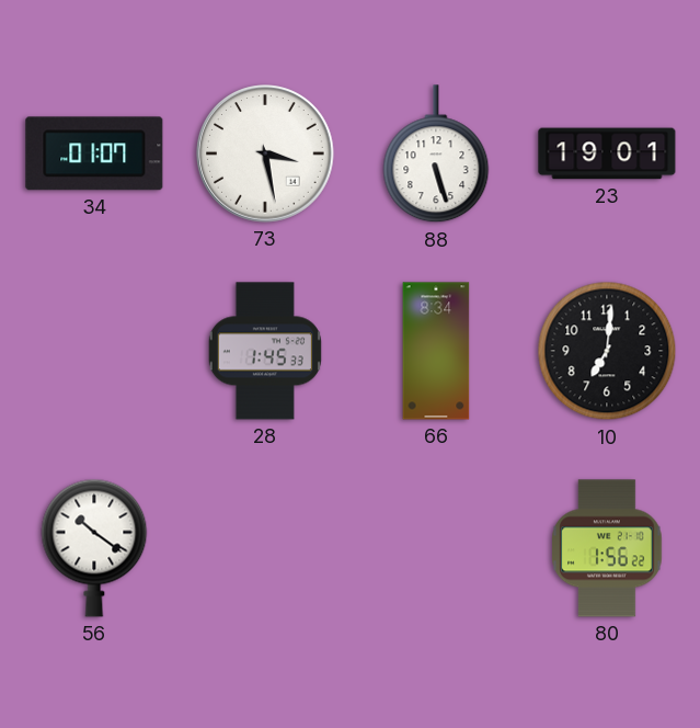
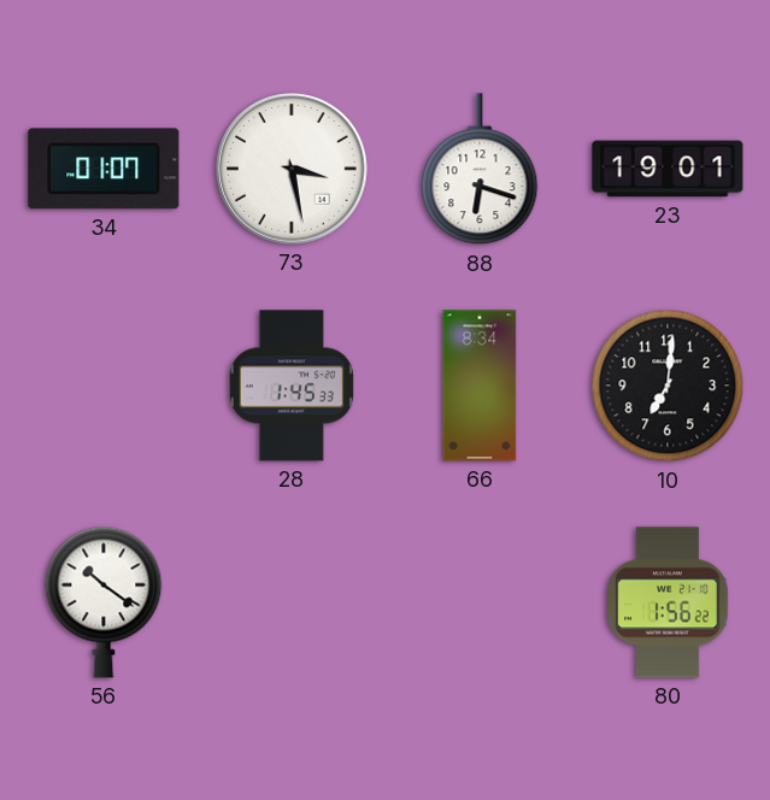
88: 5:27 -> 6:18
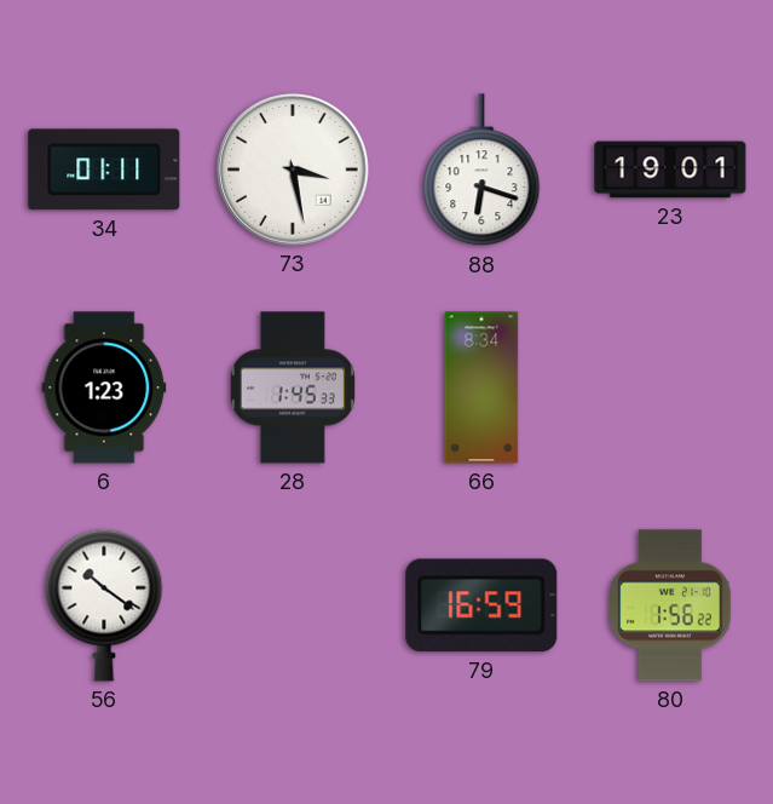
34: 01:07 -> 01:11
6: none -> 1:23
10: 7:01 -> none
79: none -> 16:59
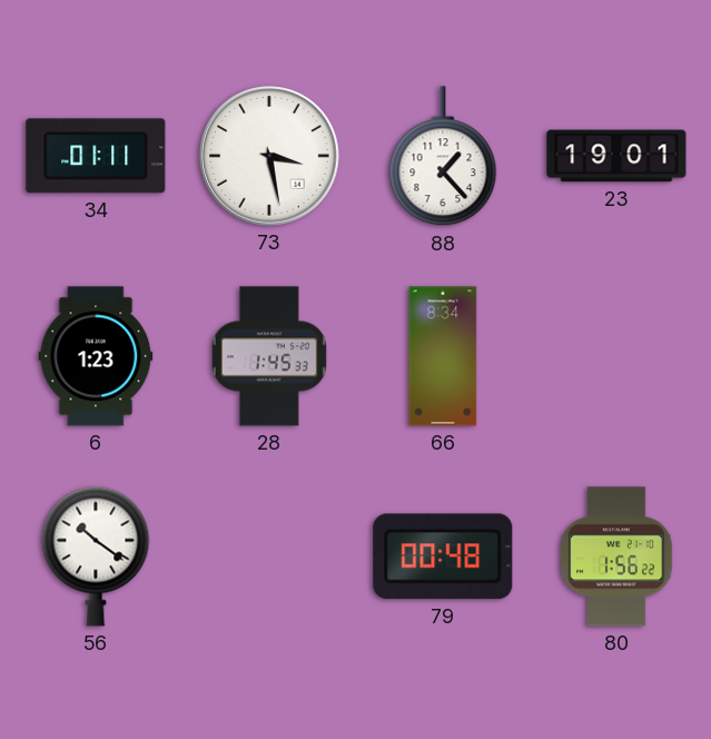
88: 6:18 -> 1:23
79: 16:59 -> 00:48
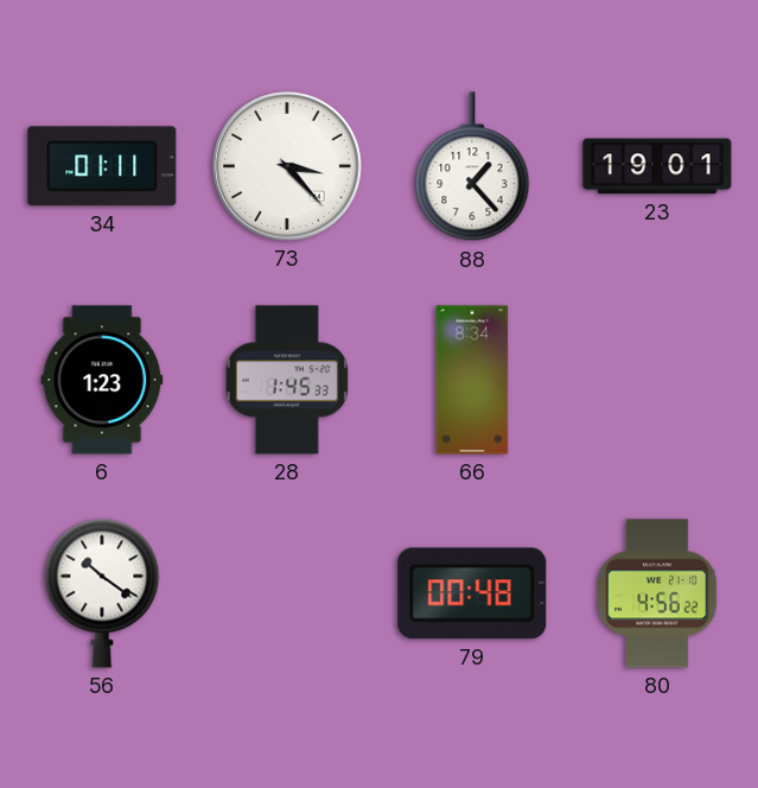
73: 3:28 -> 3:23
80: 1:56 -> 4:56
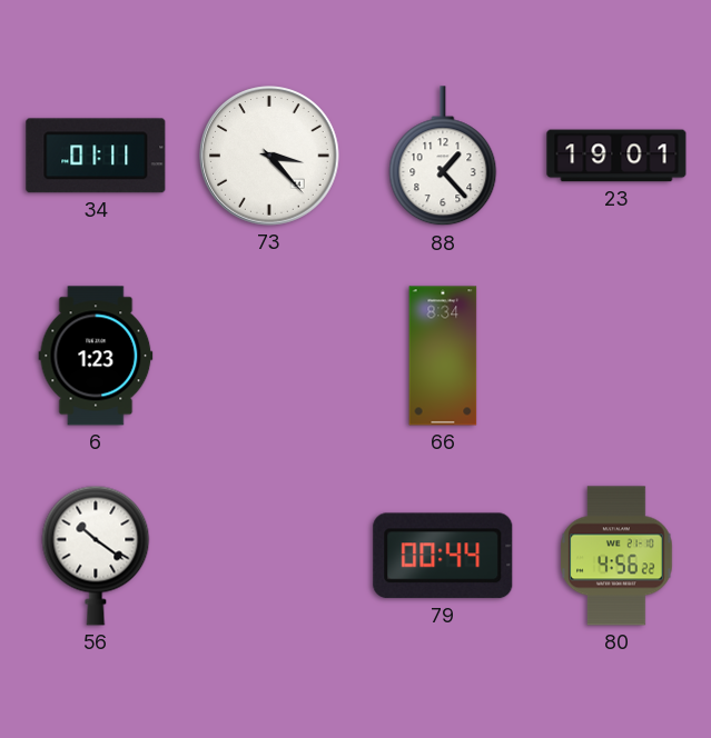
28: 1:45 -> none
79: 00:48 -> 00:44
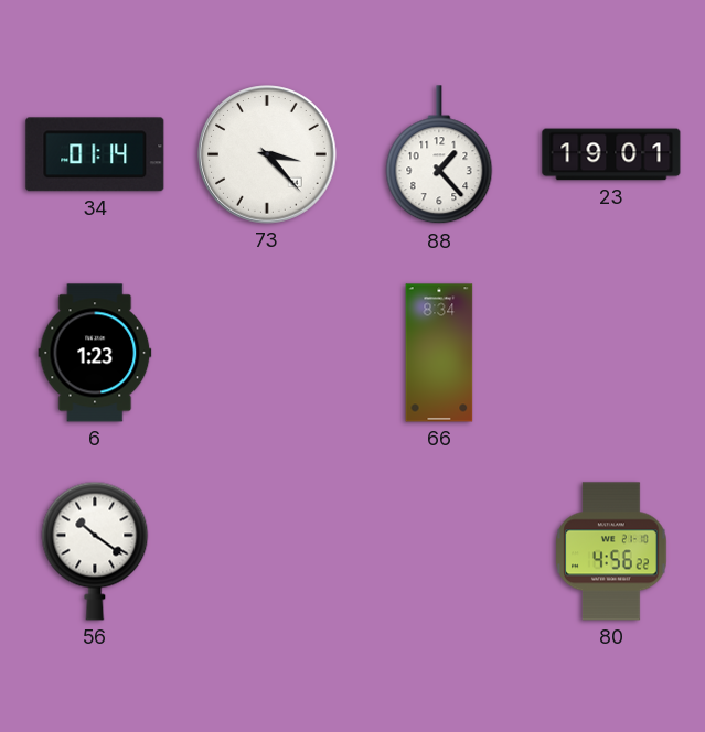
34: 01:11 -> 01:14
79: 00:44 -> none
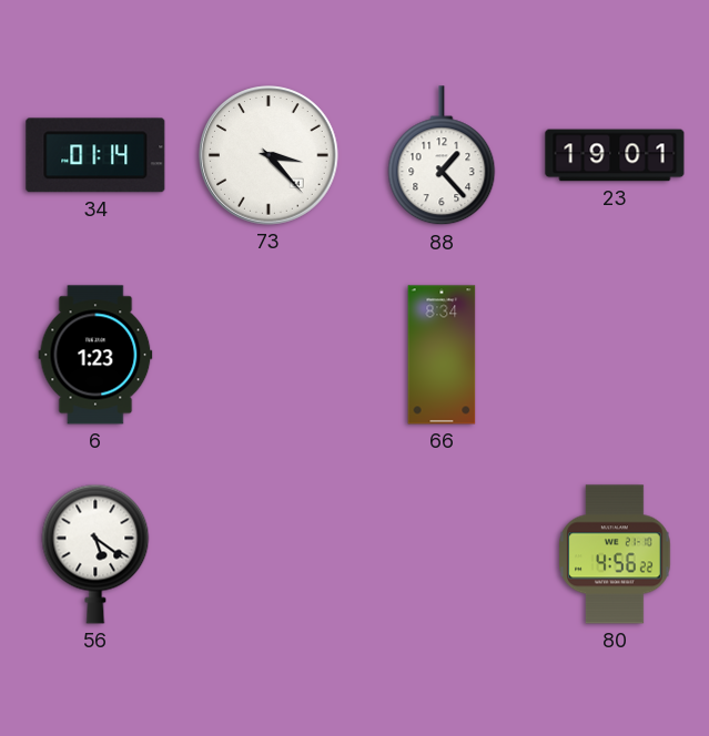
56: 10:21 -> 5:21
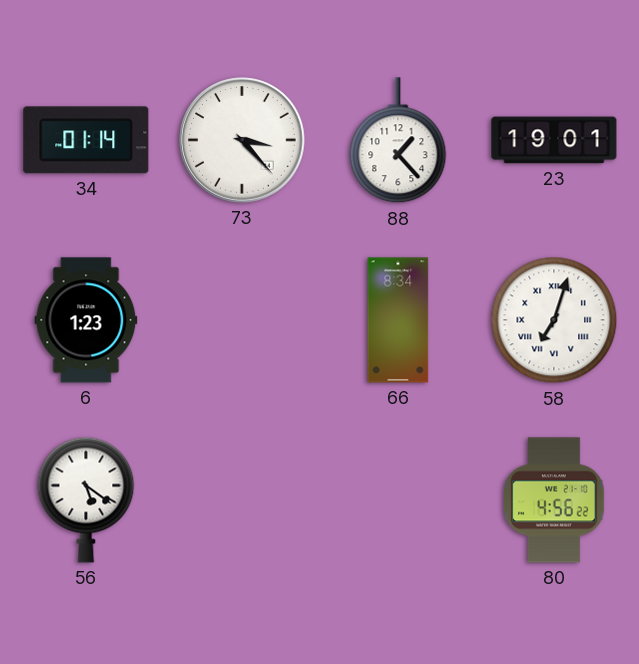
58: none -> 7:03
